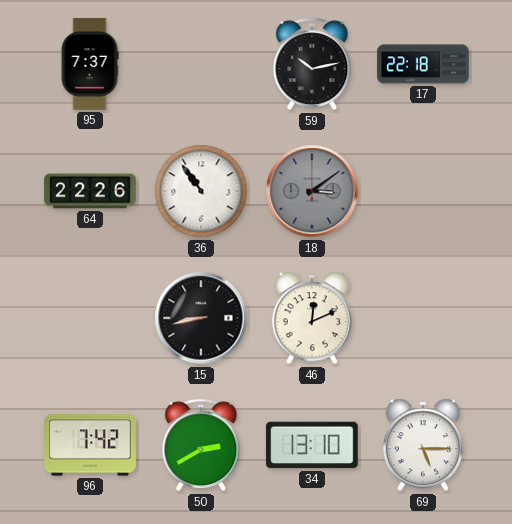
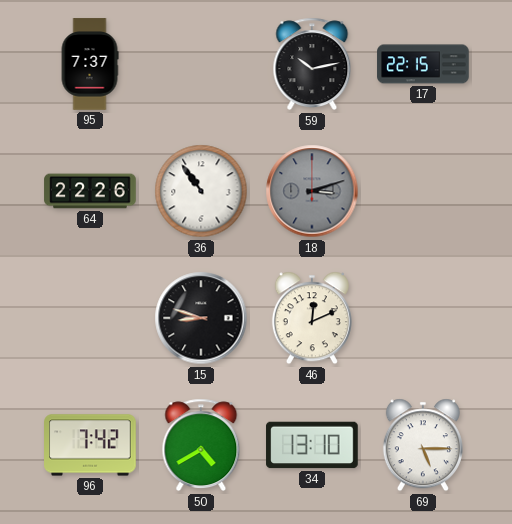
17: 22:18 -> 22:15
18: 3:09 -> 3:12
15: 8:43 -> 8:48
50: 2:40 -> 4:40
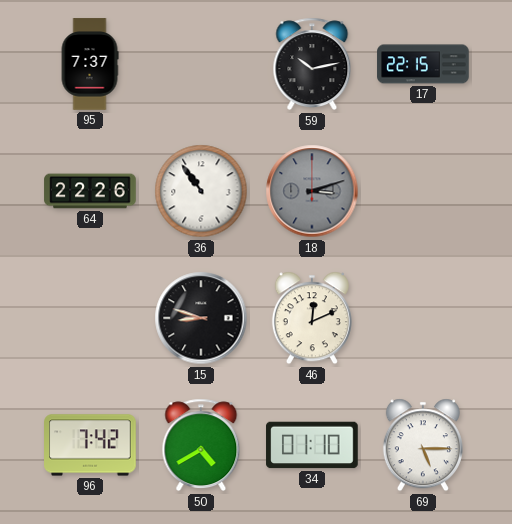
34: 13:10 -> 01:10
